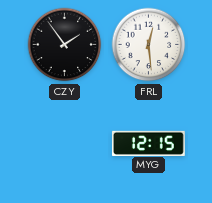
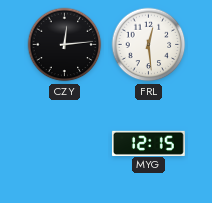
CZY: 1:54 -> 12:14
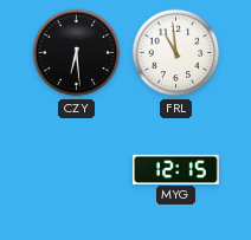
CZY: 12:14 -> 6:29
FRL: 12:29 -> 10:59
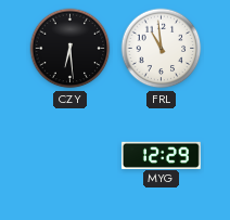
MYG: 12:15 -> 12:29
